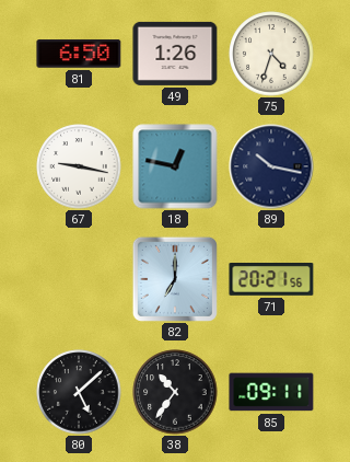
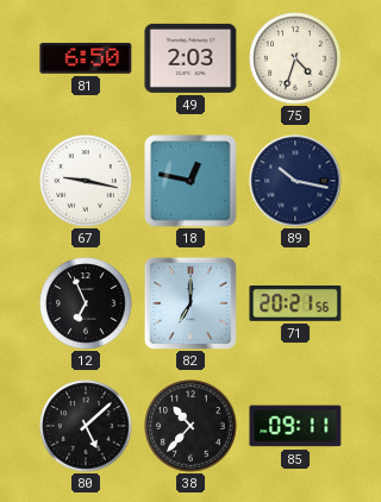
49: 1:26 -> 2:03
12: none -> 6:56
38: 10:36 -> 10:37
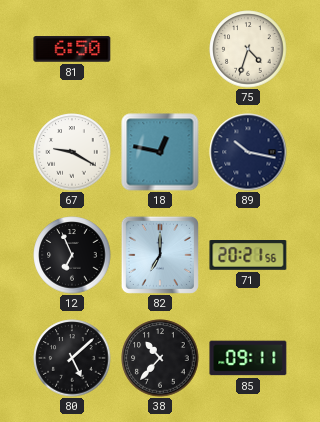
49: 2:03 -> none
67: 9:17 -> 9:20
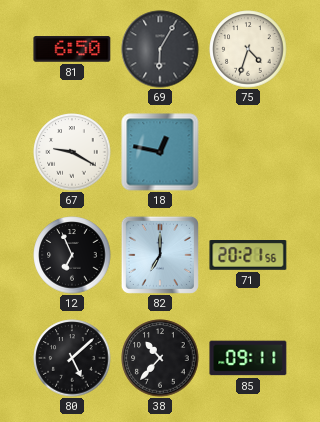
69: none -> 6:05
89: 10:17 -> none
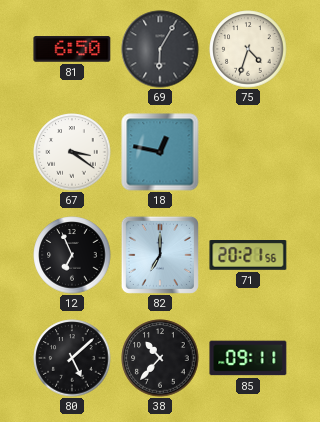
67: 9:20 -> 3:21
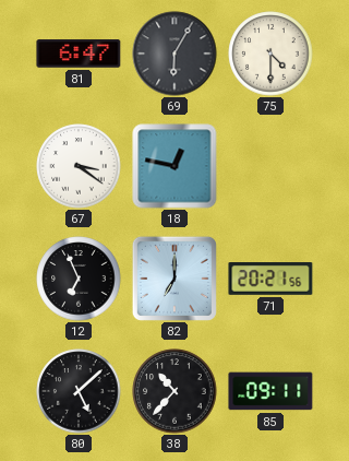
81: 6:50 -> 6:47
75: 4:33 -> 4:30
